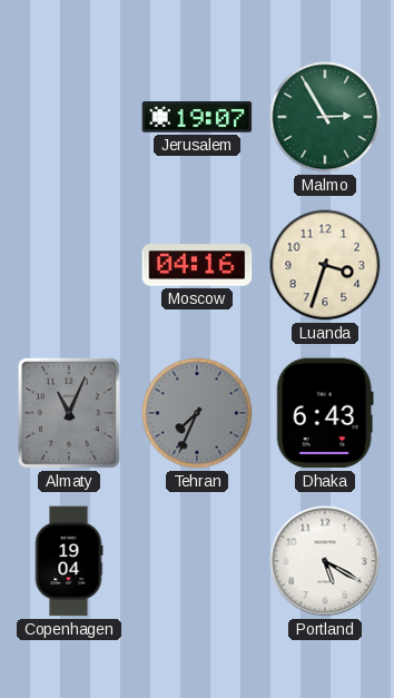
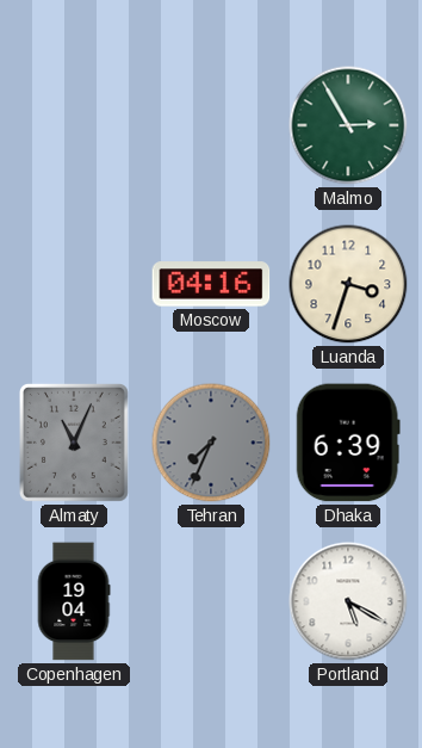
Jerusalem: 19:07 -> none
Dhaka: 6:43 -> 6:39
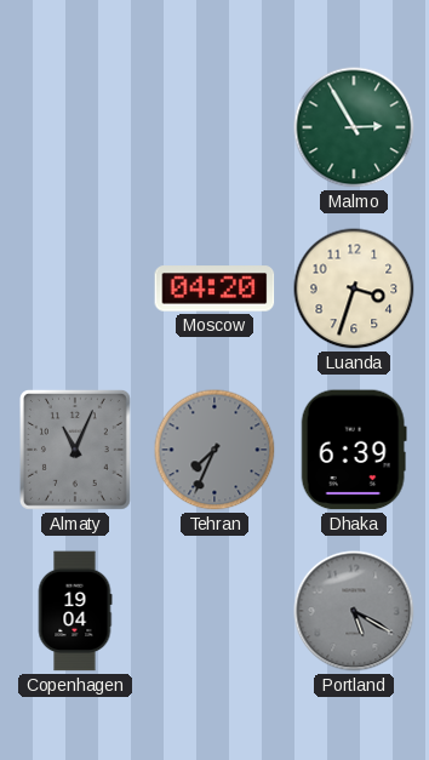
Moscow: 04:16 -> 04:20
Portland dial: white -> grey
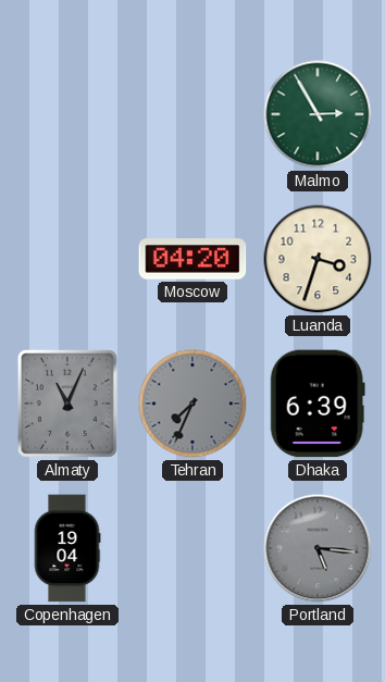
Portland: 5:20 -> 5:16
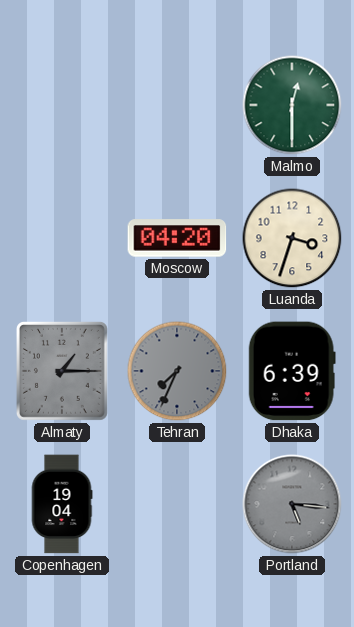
Malmo: 2:55 -> 12:30
Almaty: 11:04 -> 1:15
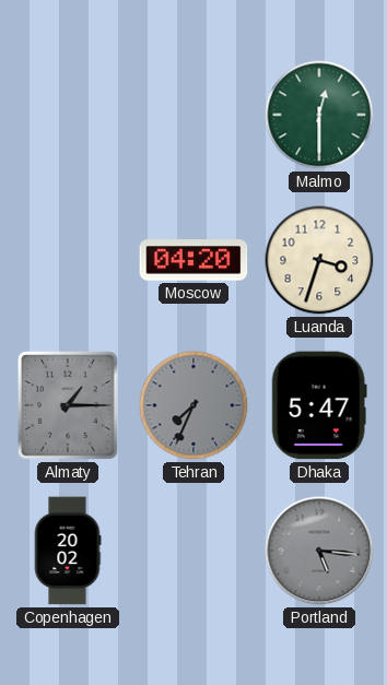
Dhaka: 6:39 -> 5:47
Copenhagen: 19:04 -> 20:02
